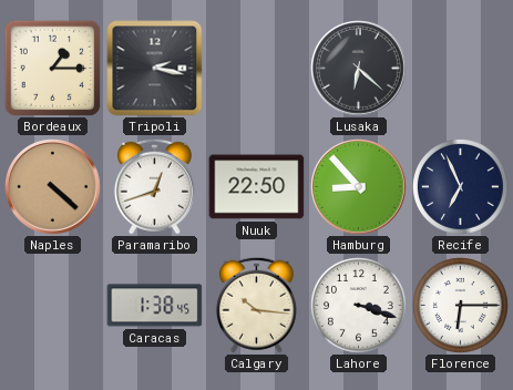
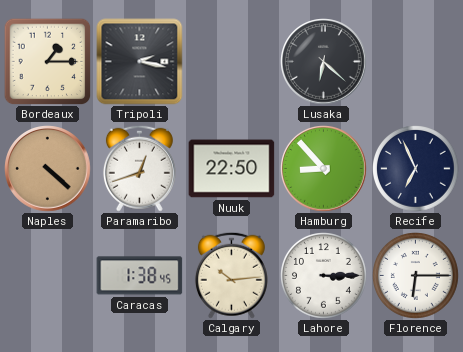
Calgary: 10:16 -> 10:14
Lahore: 3:18 -> 3:15
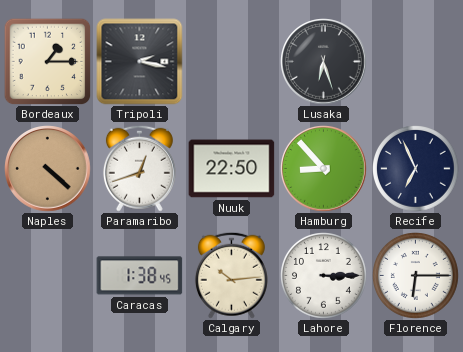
Lusaka: 6:22 -> 6:27
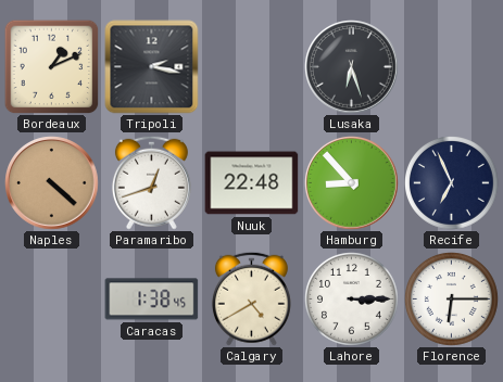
Bordeaux: 1:15 -> 1:11
Nuuk: 22:50 -> 22:48
Calgary: 10:14 -> 4:40
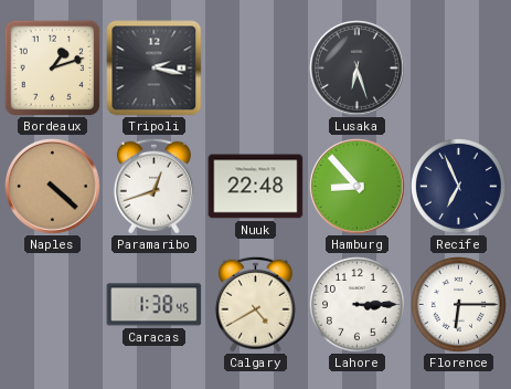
Bordeaux: 1:11 -> 1:12
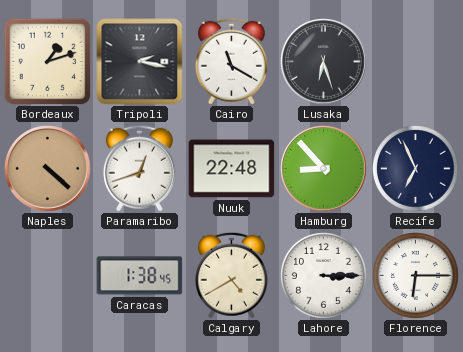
Cairo: none -> 11:20
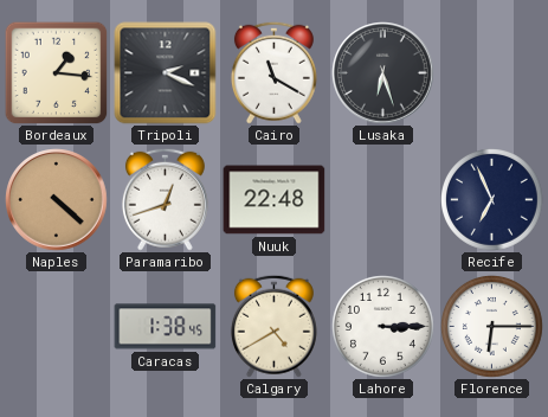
Bordeaux: 1:12 -> 1:16
Tripoli: 2:17 -> 2:19
Hamburg: 8:53 -> none
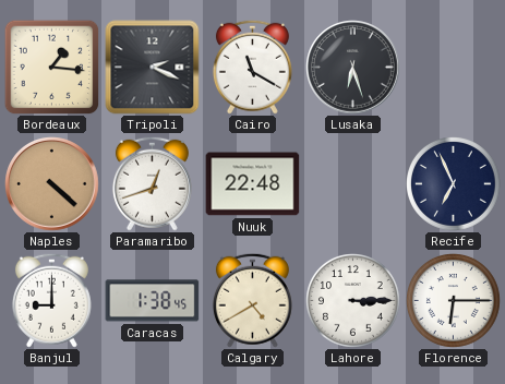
Banjul: none -> 9:00
